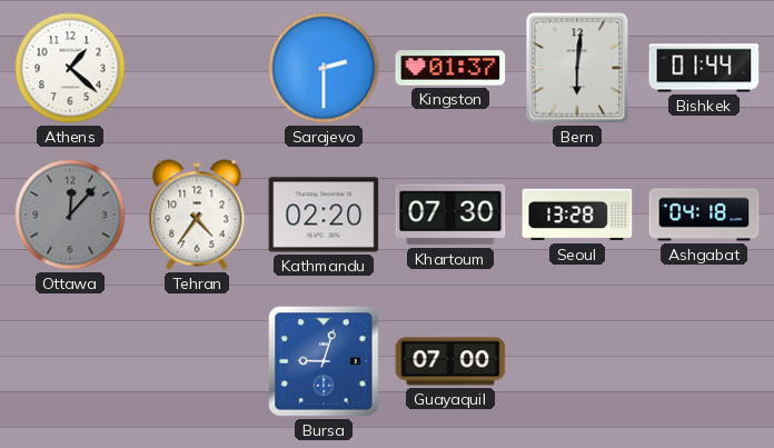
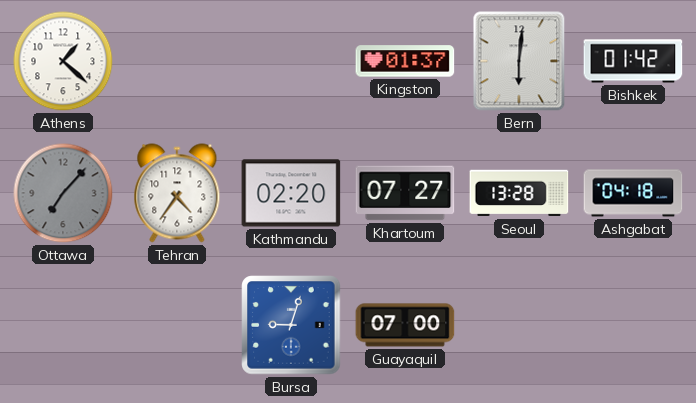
Sarajevo: 2:30 -> none
Bishkek: 01:44 -> 01:42
Ottawa: 12:07 -> 7:07
Khartoum: 07:30 -> 07:27
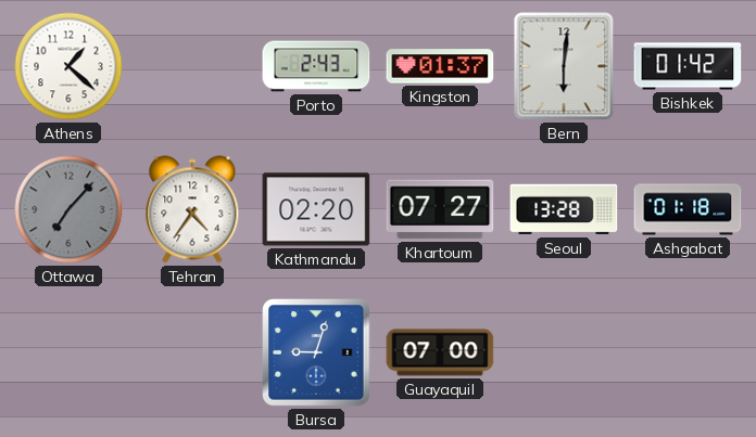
Porto: none -> 2:43
Ashgabat: 04:18 -> 01:18
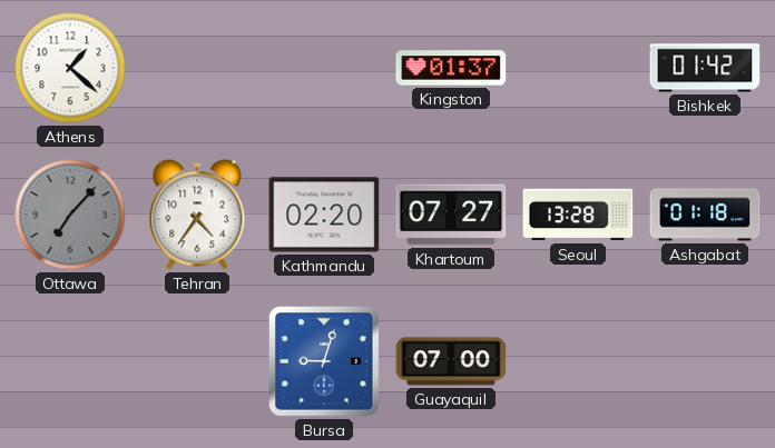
Porto: 2:43 -> none
Bern: 6:01 -> none
